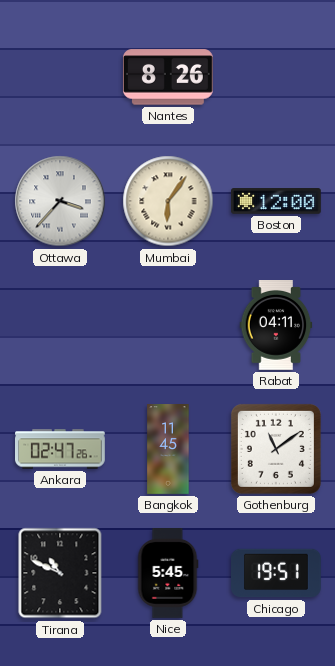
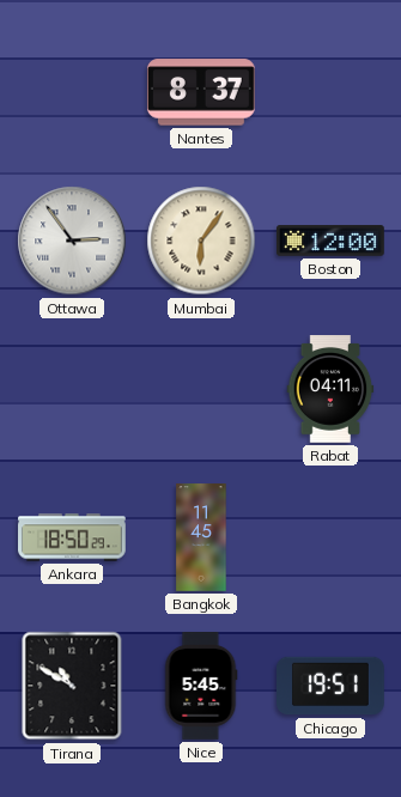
Nantes: 8:26 -> 8:37
Ottawa: 3:37 -> 2:54
Ankara: 02:47 -> 18:50
Gothenburg: 11:09 -> none
Tirana: 10:49 -> 10:50
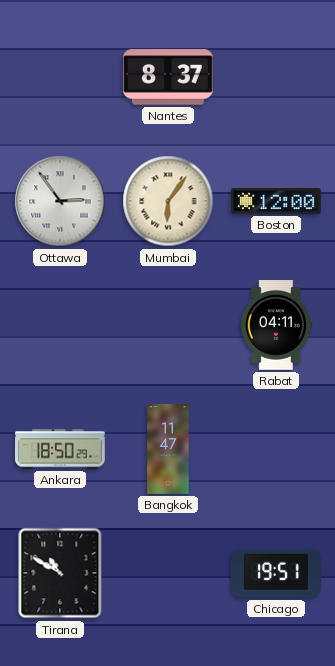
Bangkok: 11:45 -> 11:47
Nice: 5:45 -> none
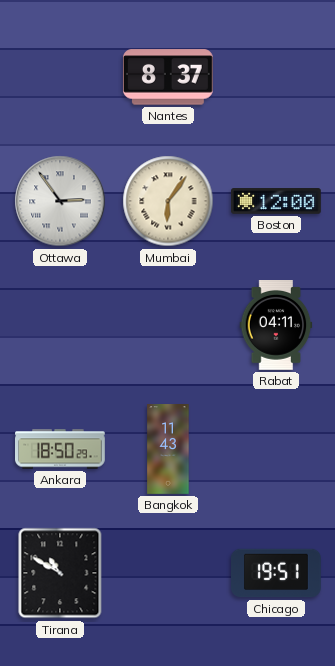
Bangkok: 11:47 -> 11:43
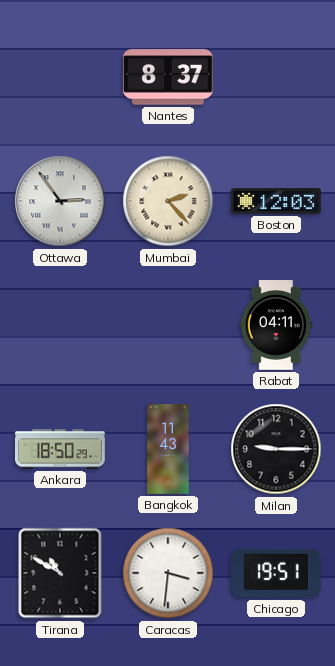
Mumbai: 6:06 -> 2:23
Boston: 12:00 -> 12:03
Milan: none -> 9:15
Caracas: none -> 3:31
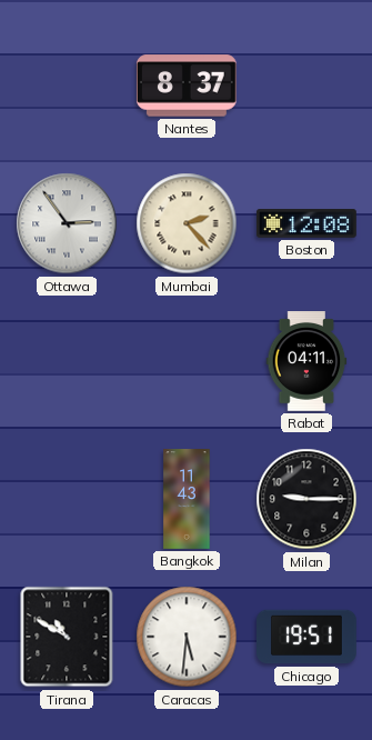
Boston: 12:03 -> 12:08
Ankara: 18:50 -> none
Caracas: 3:31 -> 5:31
